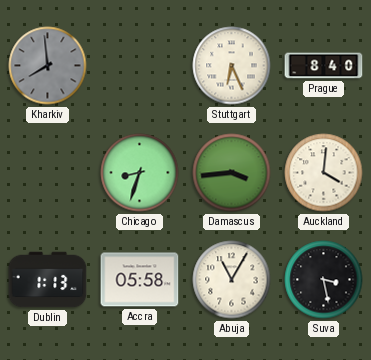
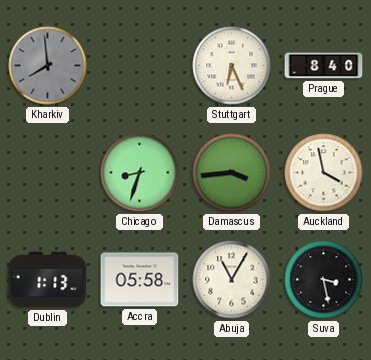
Auckland: 4:01 -> 3:58
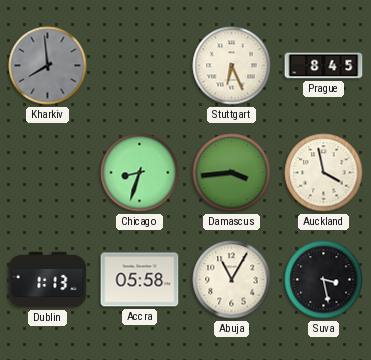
Prague: 8:40 -> 8:45
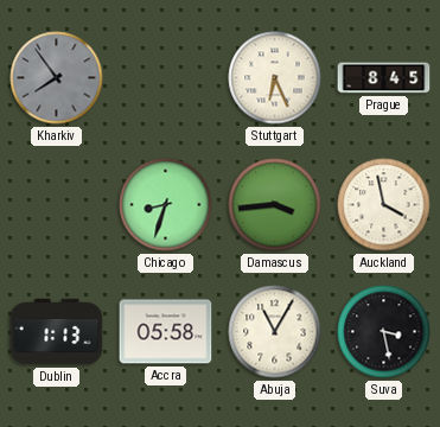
Kharkiv: 7:59 -> 7:54
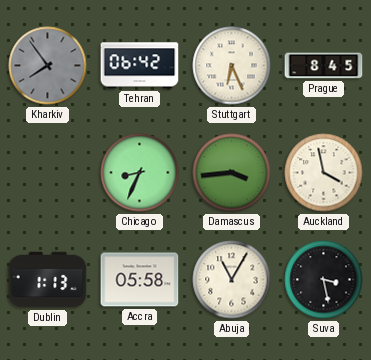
Tehran: none -> 06:42
Chicago: 8:33 -> 8:34
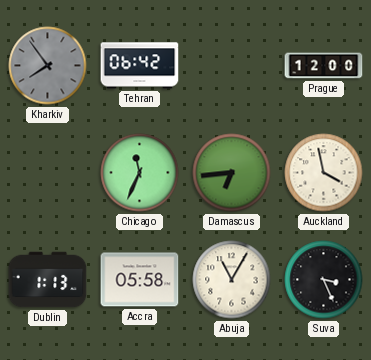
Stuttgart: 6:26 -> none
Prague: 8:45 -> 12:00
Chicago: 8:34 -> 11:34
Damascus: 3:44 -> 6:44
Suva: 3:28 -> 3:26
